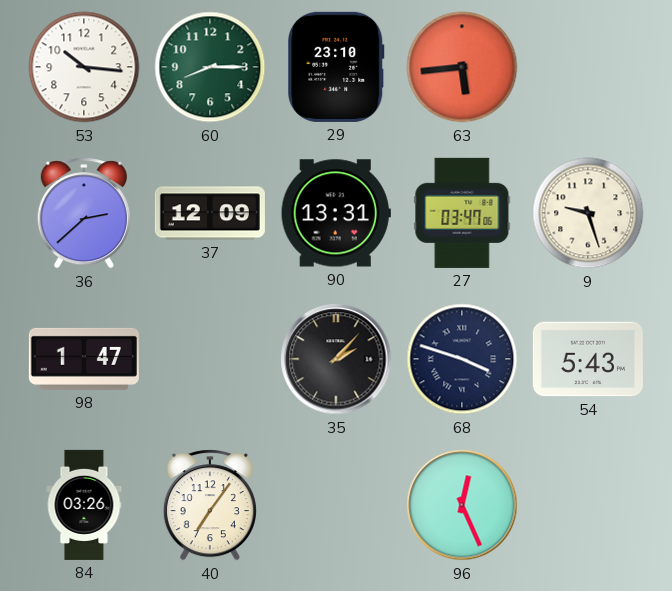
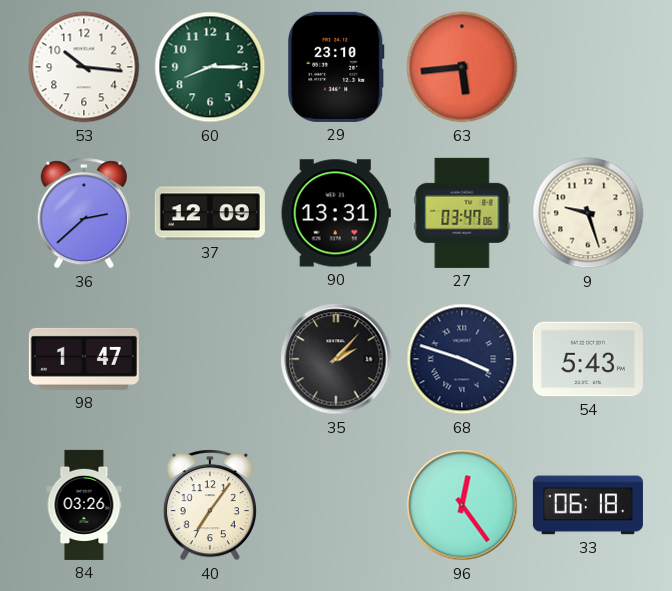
96: 12:26 -> 12:24
33: none -> 06:18
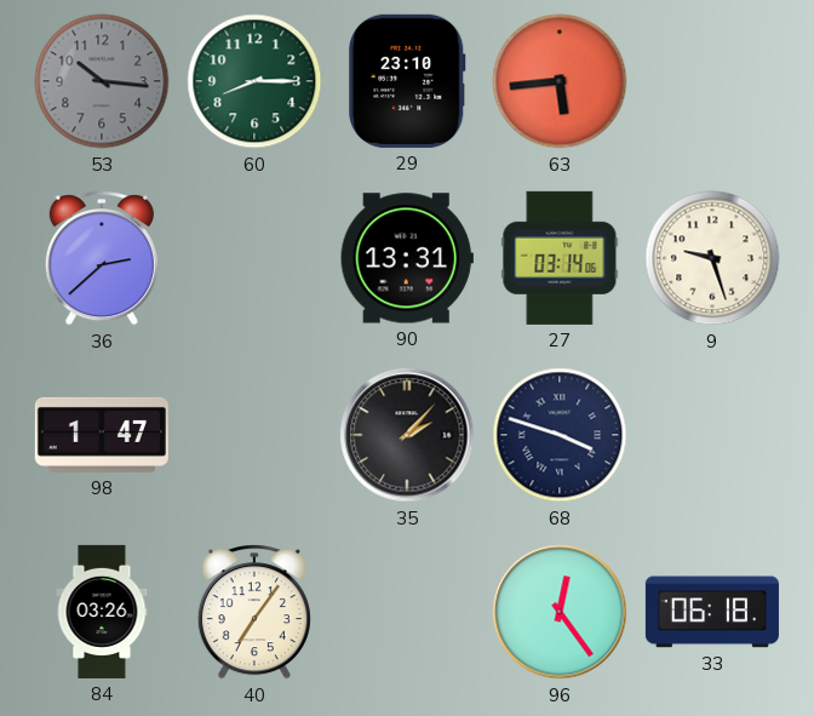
53 dial: white -> grey
37: 12:09 -> none
27: 03:47 -> 03:14
54: 5:43 -> none
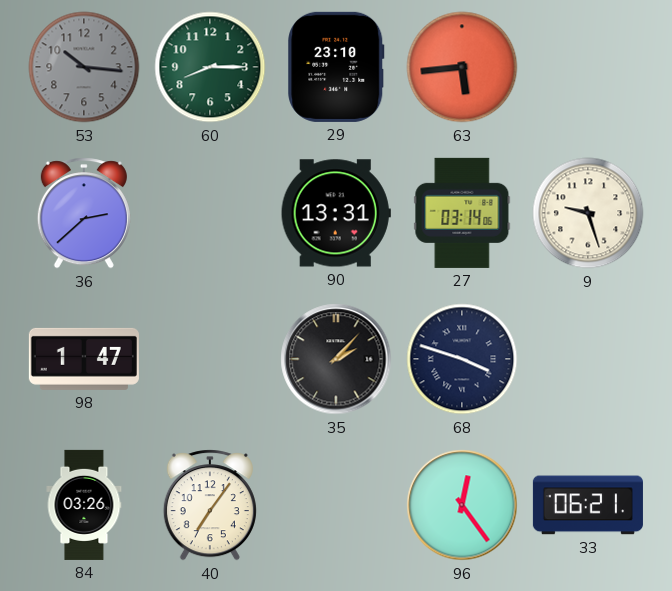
33: 06:18 -> 06:21
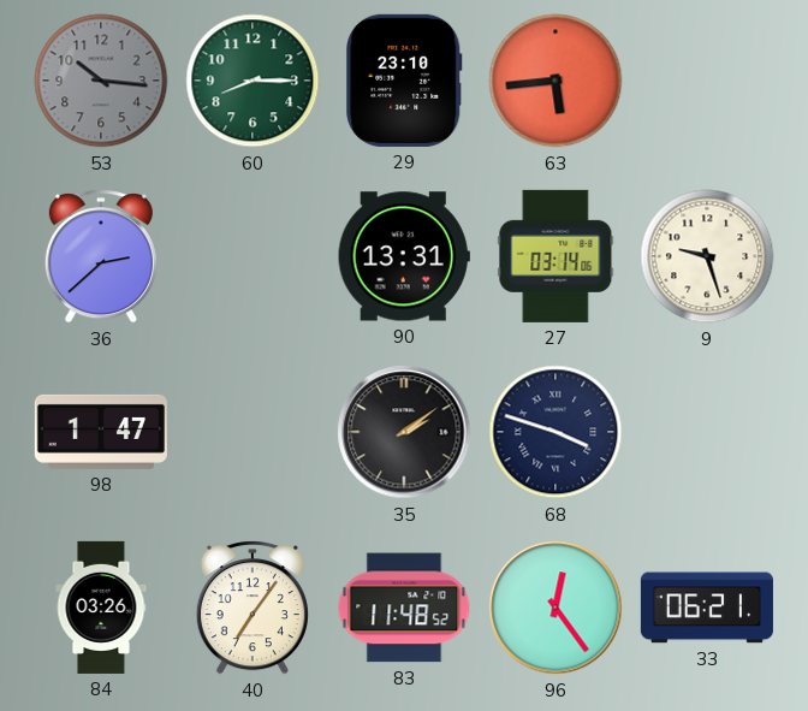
35: 2:07 -> 2:09
83: none -> 11:48
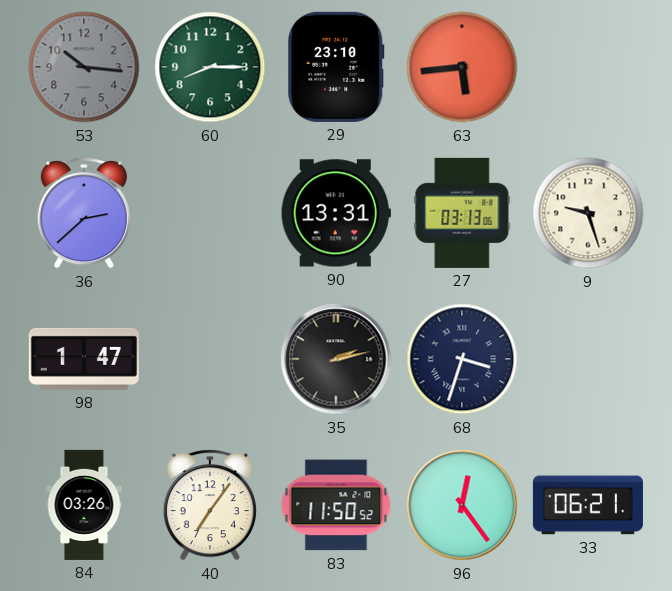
27: 03:14 -> 03:13
35: 2:09 -> 2:13
68: 3:48 -> 3:33
83: 11:48 -> 11:50
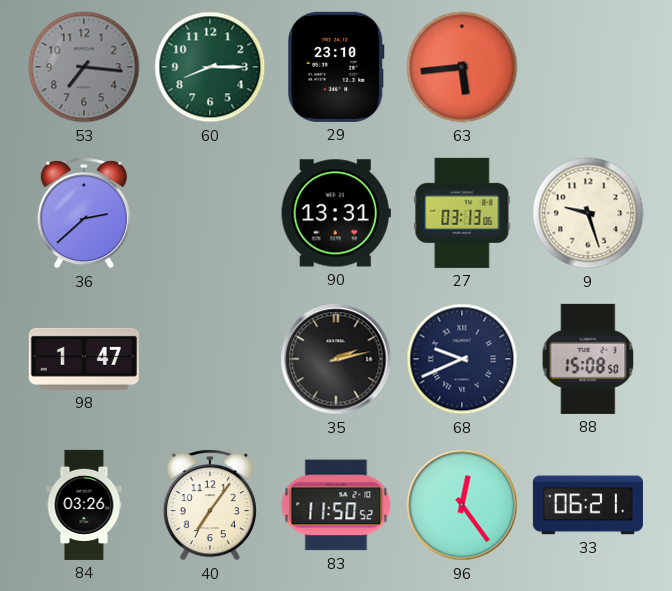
53: 10:16 -> 7:16
68: 3:33 -> 9:41
88: none -> 15:08
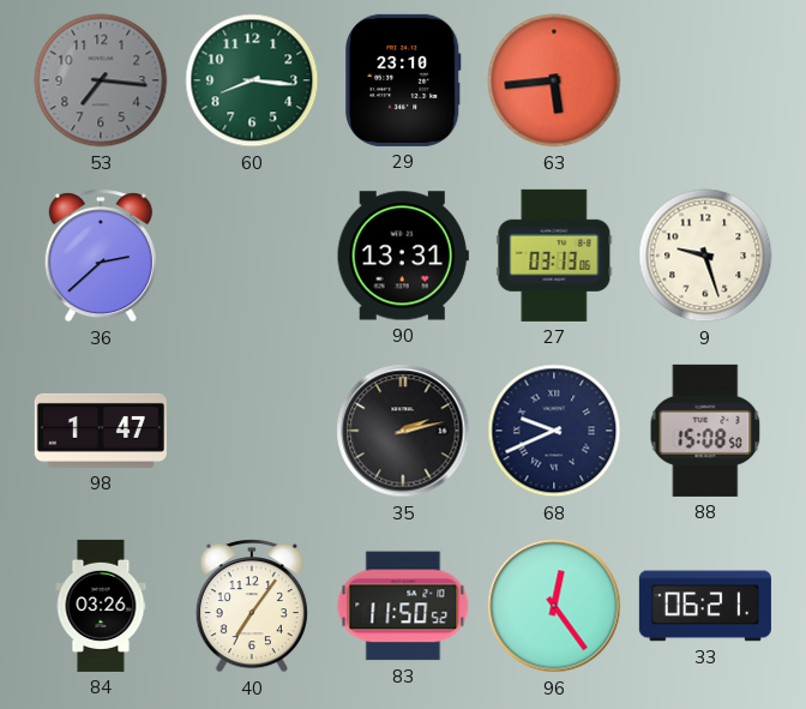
60: 8:15 -> 8:16
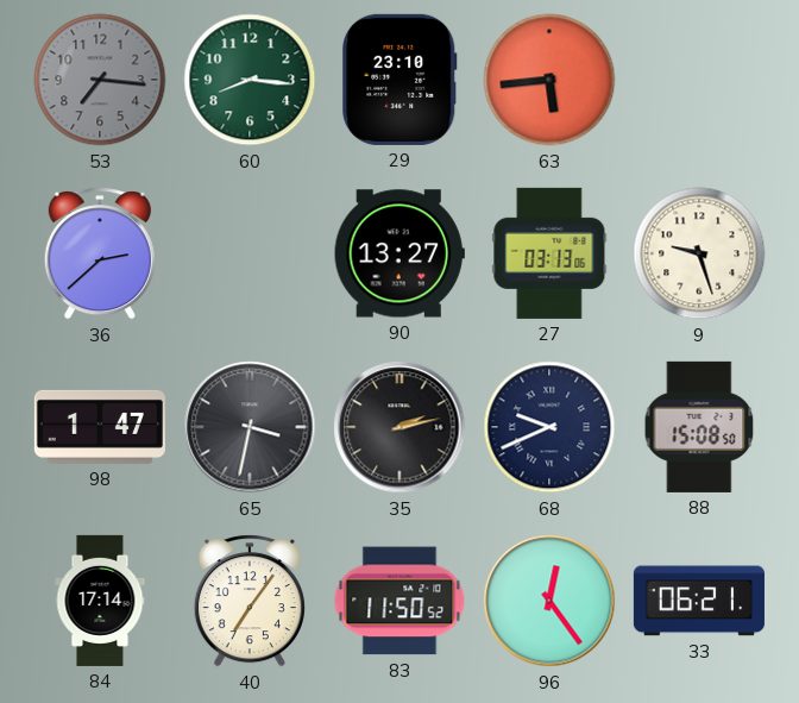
90: 13:31 -> 13:27
65: none -> 3:32
84: 03:26 -> 17:14
